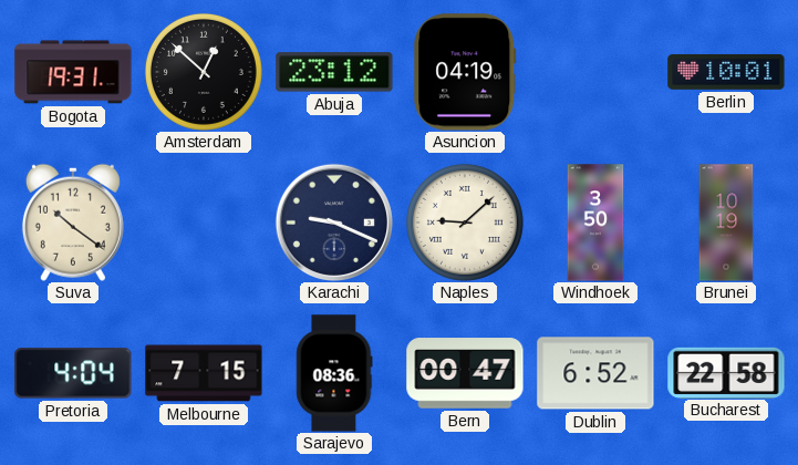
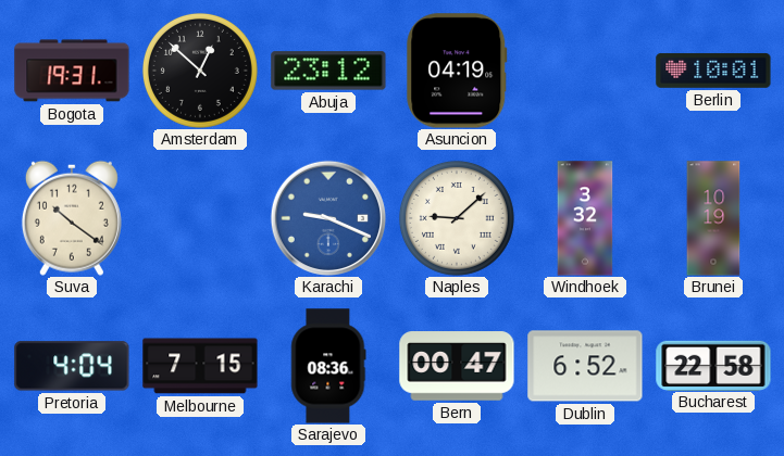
Karachi dial: navy -> blue
Windhoek: 3:50 -> 3:32
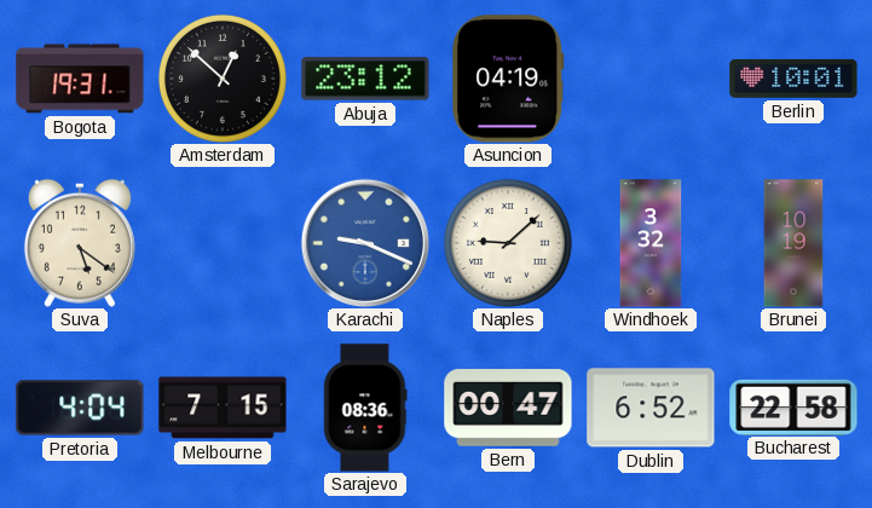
Suva: 10:21 -> 5:21
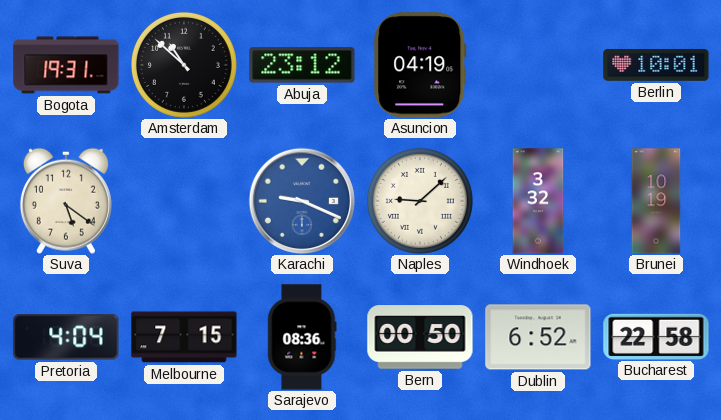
Amsterdam: 12:52 -> 10:52
Bern: 00:47 -> 00:50
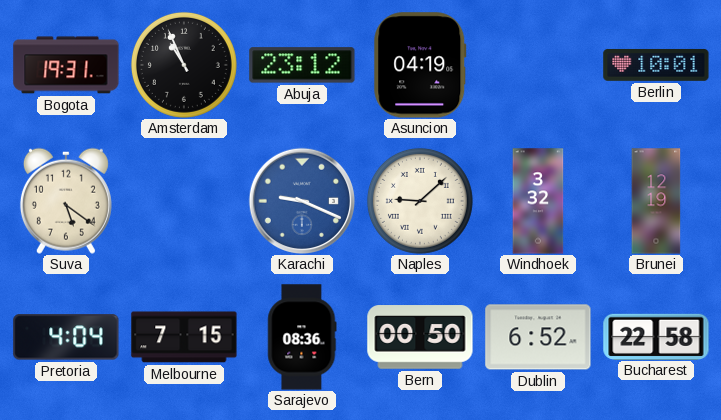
Amsterdam: 10:52 -> 10:56
Brunei: 10:19 -> 12:19
